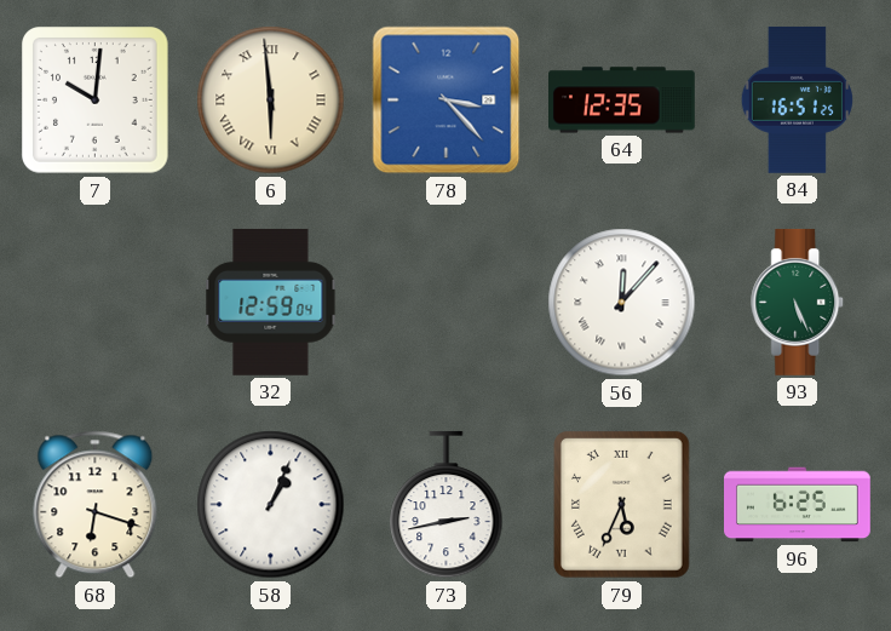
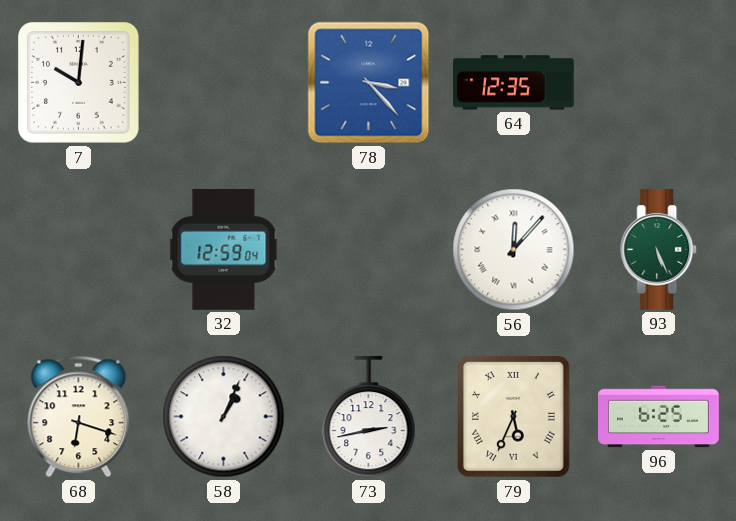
6: 5:59 -> none
84: 16:51 -> none
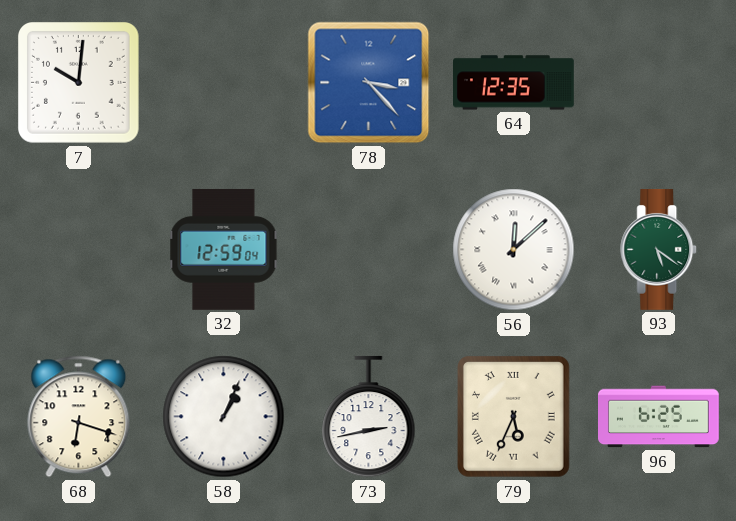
56: 12:07 -> 12:08
93: 5:26 -> 5:21
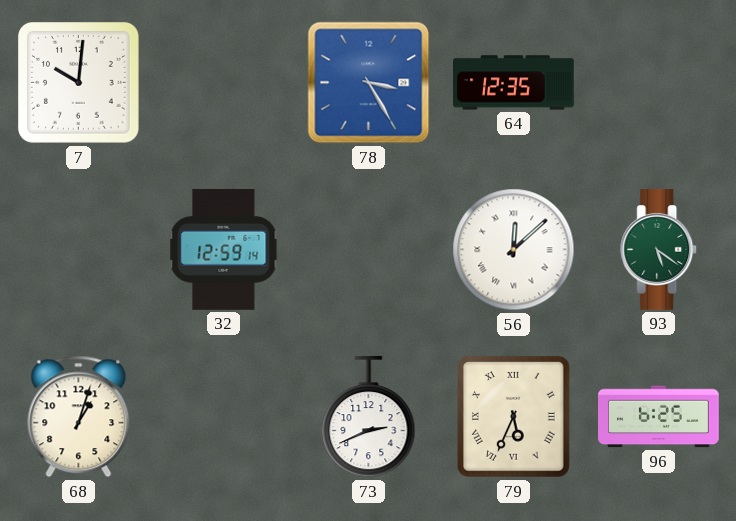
78: 3:23 -> 3:25
32: 12:59:04 -> 12:59:14
68: 6:18 -> 1:03
58: 1:04 -> none
73: 2:43 -> 2:41
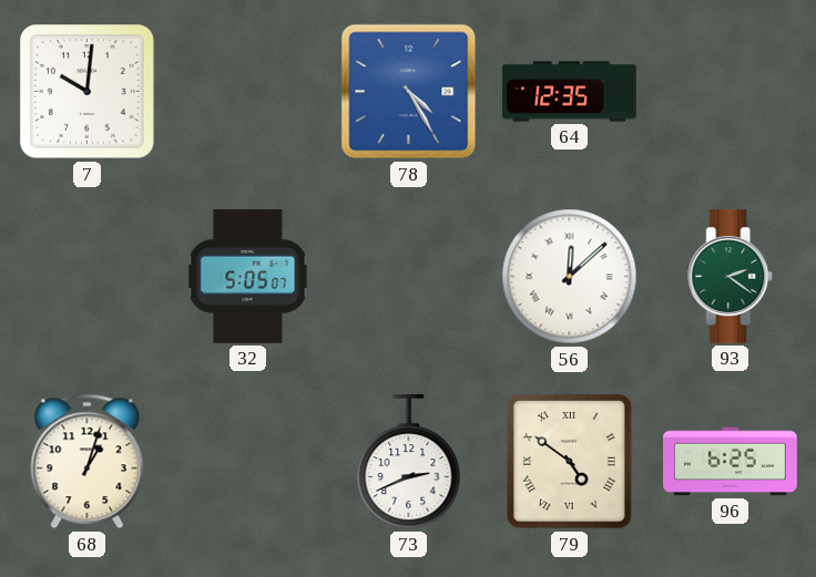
78: 3:25 -> 4:25
32: 12:59 -> 5:05
93: 5:21 -> 2:21
79: 5:34 -> 4:51
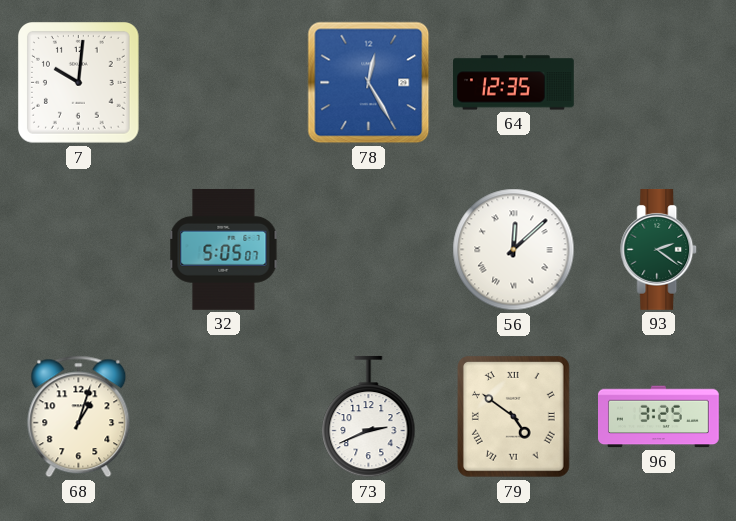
78: 4:25 -> 12:25
96: 6:25 -> 3:25
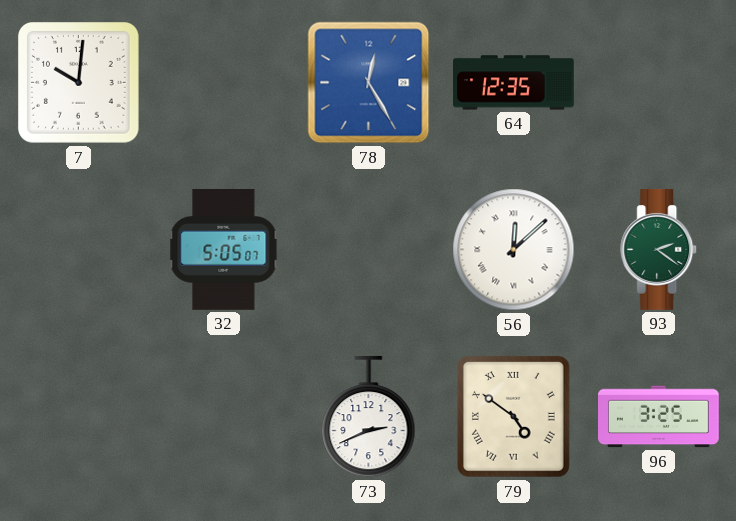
68: 1:03 -> none
